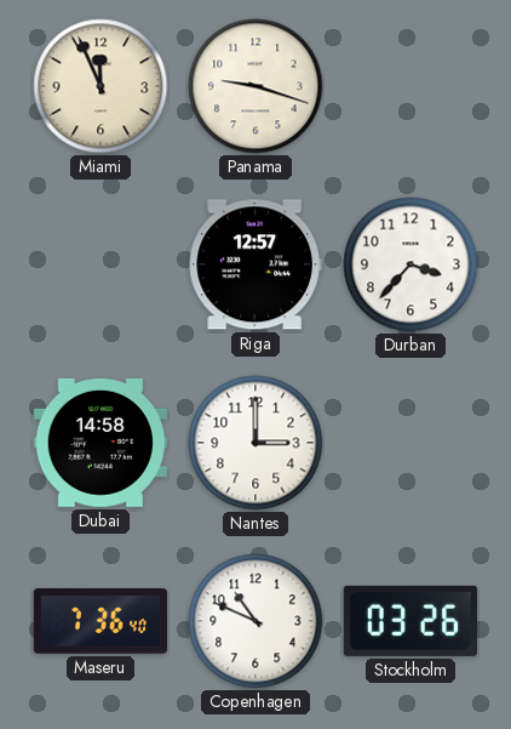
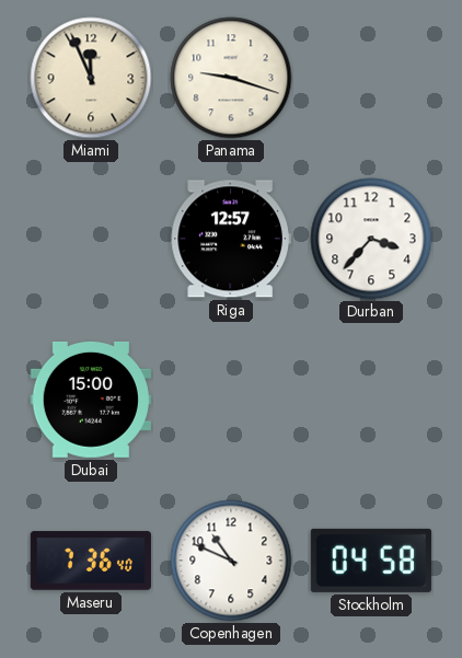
Dubai: 14:58 -> 15:00
Nantes: 3:00 -> none
Stockholm: 03:26 -> 04:58
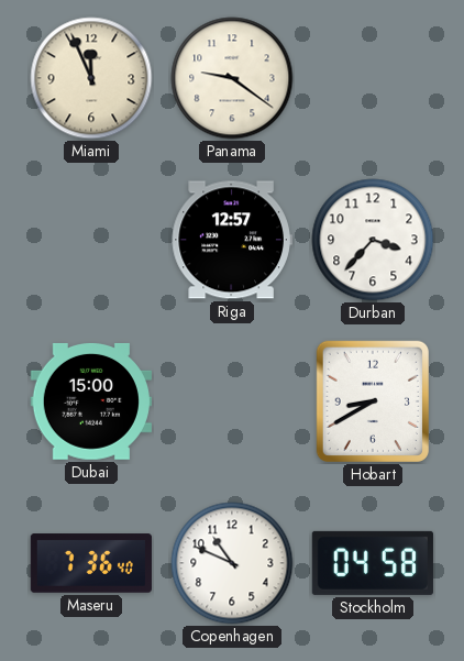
Panama: 9:18 -> 9:21
Hobart: none -> 8:40
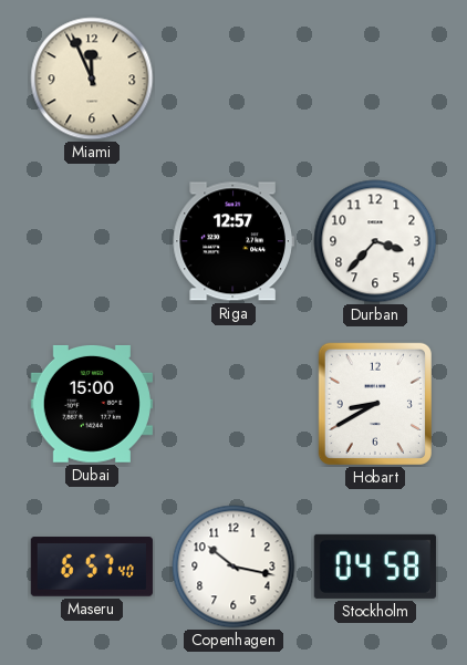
Panama: 9:21 -> none
Maseru: 7:36 -> 6:57
Copenhagen: 10:49 -> 10:17
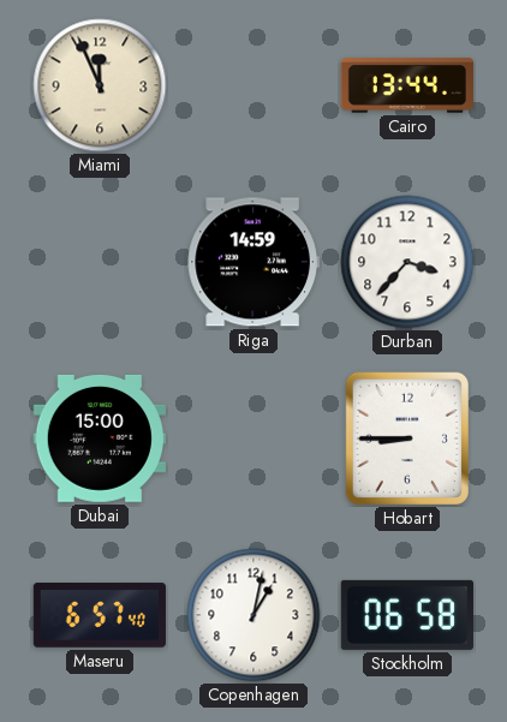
Cairo: none -> 13:44
Riga: 12:57 -> 14:59
Hobart: 8:40 -> 8:45
Copenhagen: 10:17 -> 1:02
Stockholm: 04:58 -> 06:58
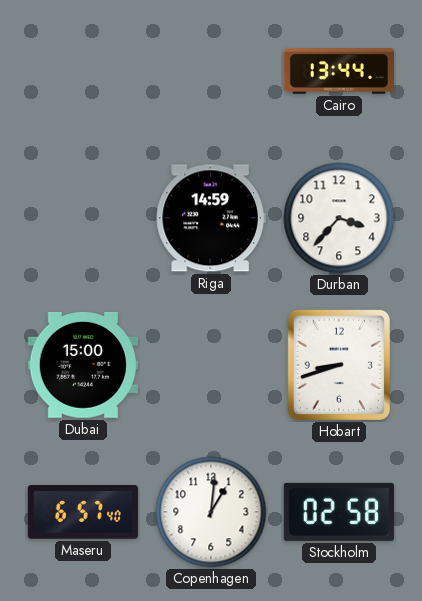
Miami: 11:56 -> none
Hobart: 8:45 -> 8:42
Copenhagen: 1:02 -> 1:01
Stockholm: 06:58 -> 02:58
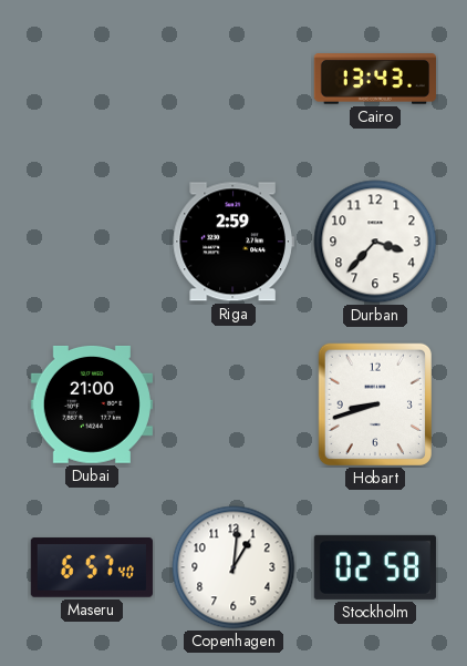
Cairo: 13:44 -> 13:43
Riga: 14:59 -> 2:59
Dubai: 15:00 -> 21:00
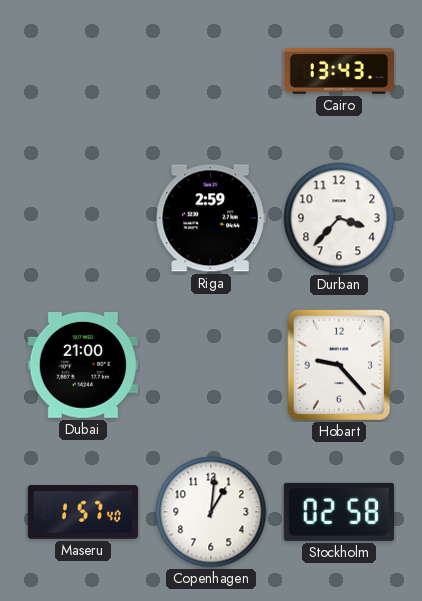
Hobart: 8:42 -> 9:23
Maseru: 6:57 -> 1:57
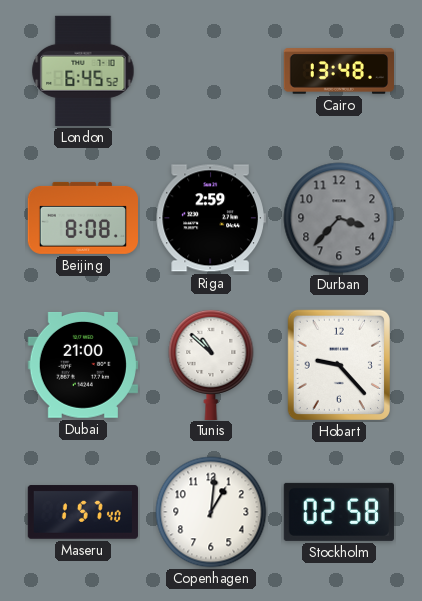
London: none -> 6:45
Cairo: 13:43 -> 13:48
Beijing: none -> 8:08
Durban dial: white -> grey
Tunis: none -> 10:52
